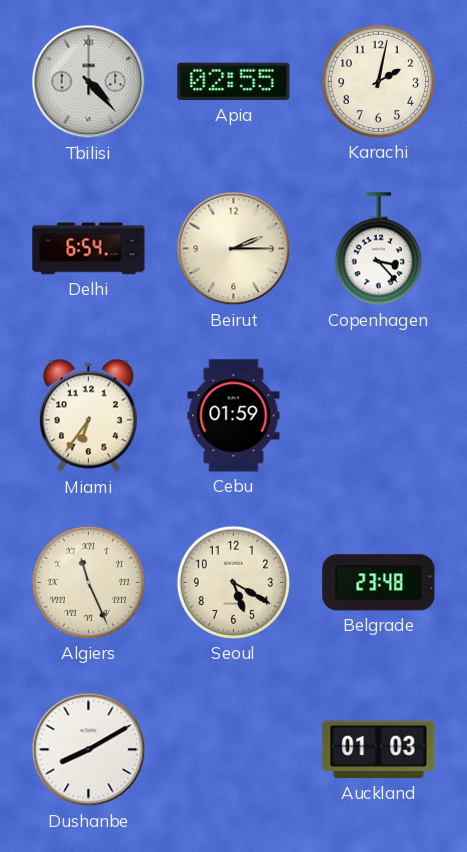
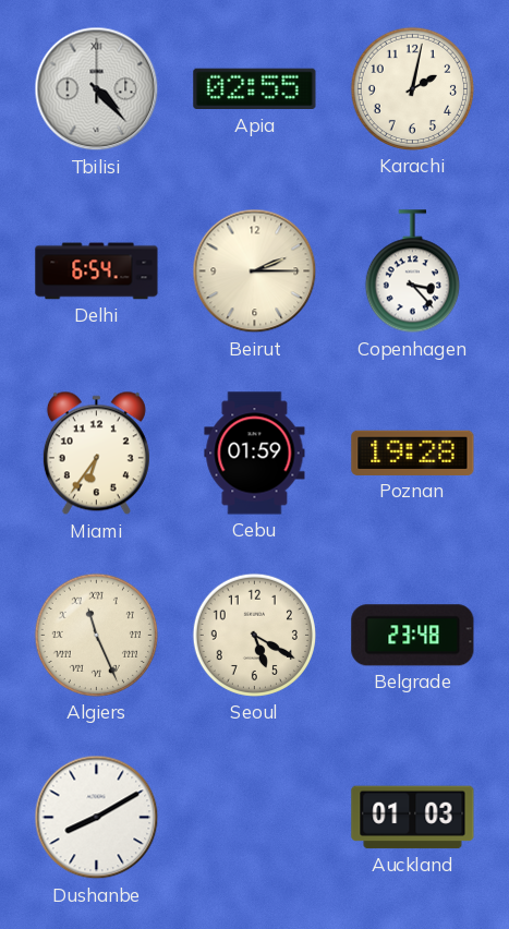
Poznan: none -> 19:28
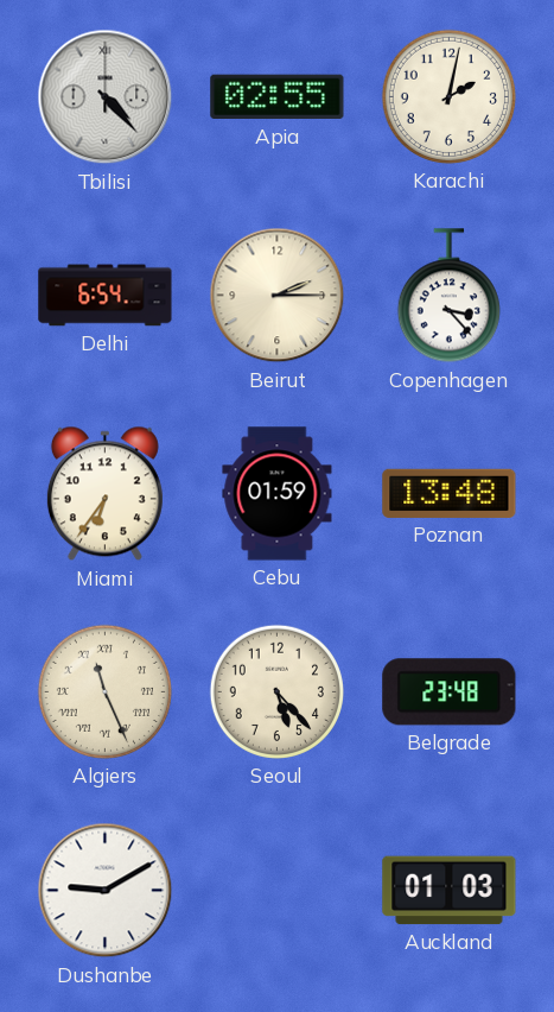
Poznan: 19:28 -> 13:48
Seoul: 5:20 -> 5:23
Dushanbe: 8:10 -> 9:10
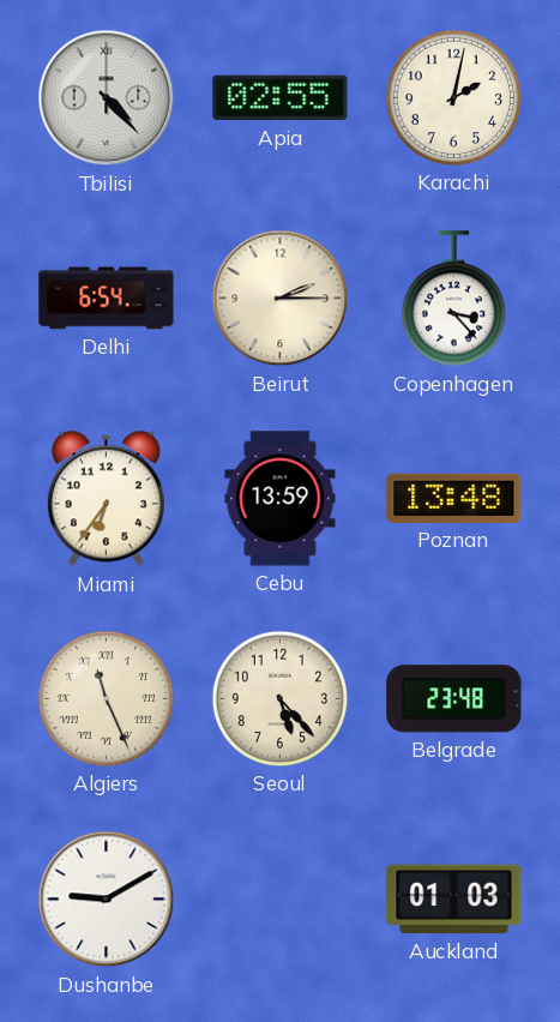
Cebu: 01:59 -> 13:59
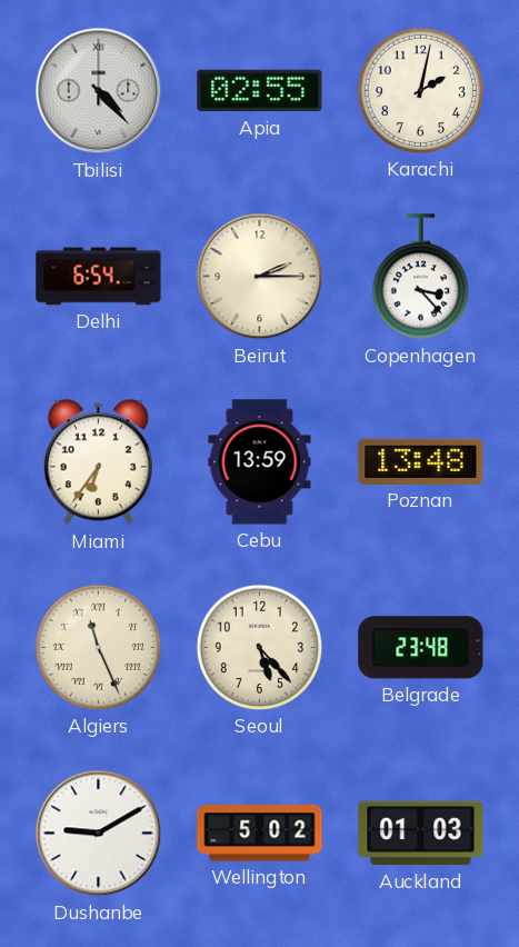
Wellington: none -> 5:02
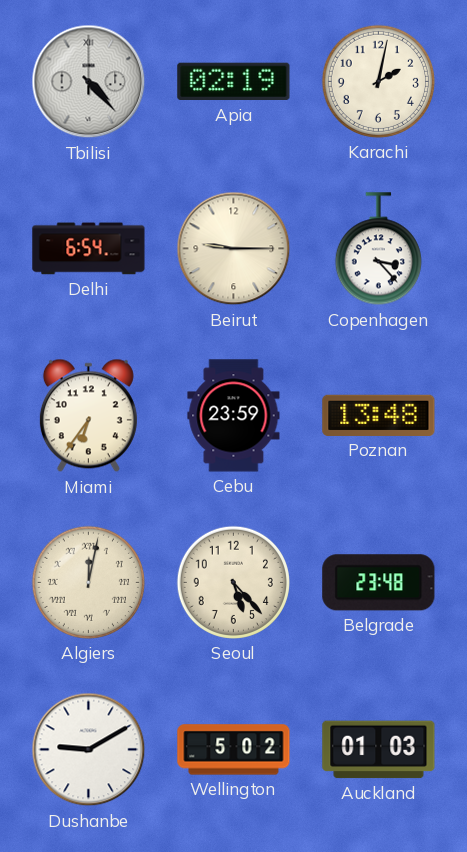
Apia: 02:55 -> 02:19
Beirut: 2:15 -> 9:15
Cebu: 13:59 -> 23:59
Algiers: 11:26 -> 12:02
